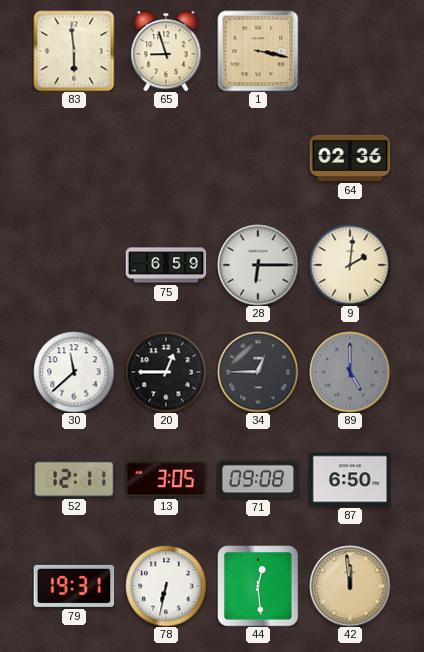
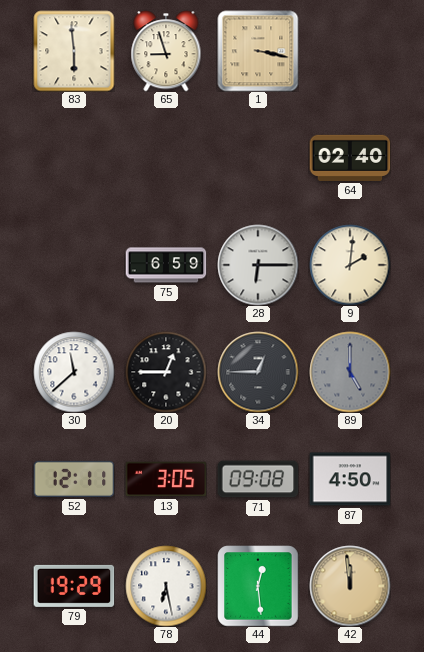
64: 02:36 -> 02:40
87: 6:50 -> 4:50
79: 19:31 -> 19:29
78: 6:32 -> 6:28
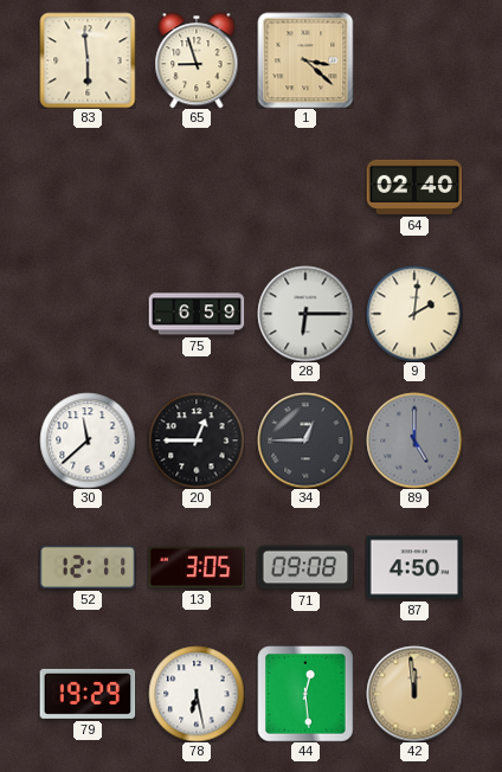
1: 3:17 -> 3:22
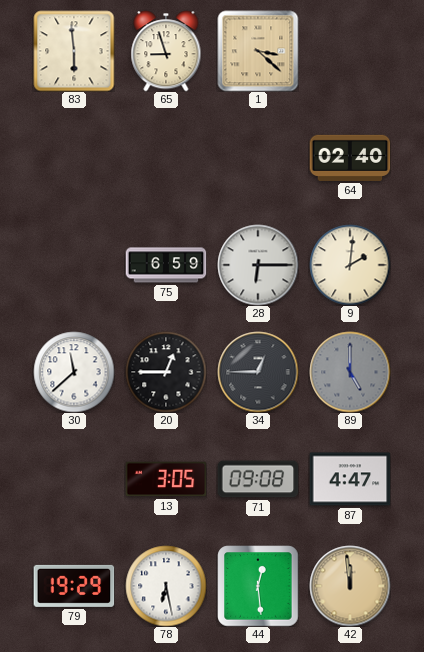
52: 12:11 -> none
87: 4:50 -> 4:47
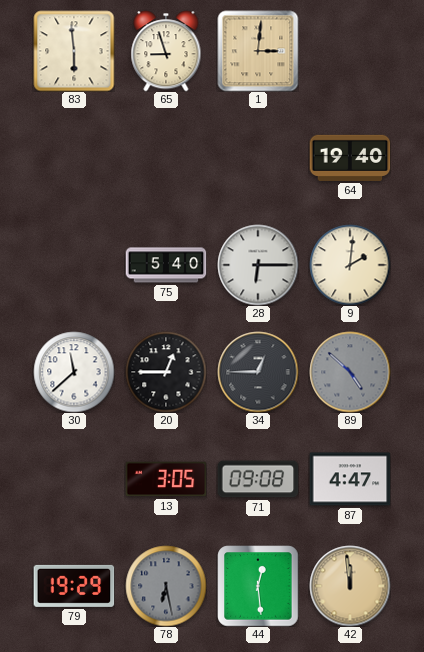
1: 3:22 -> 3:01
64: 02:40 -> 19:40
75: 6:59 -> 5:40
89: 5:00 -> 4:52
78 dial: white -> grey
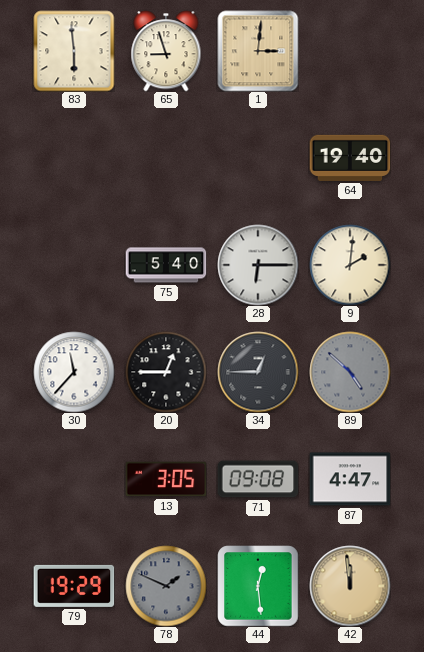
30: 11:38 -> 11:37
78: 6:28 -> 1:49
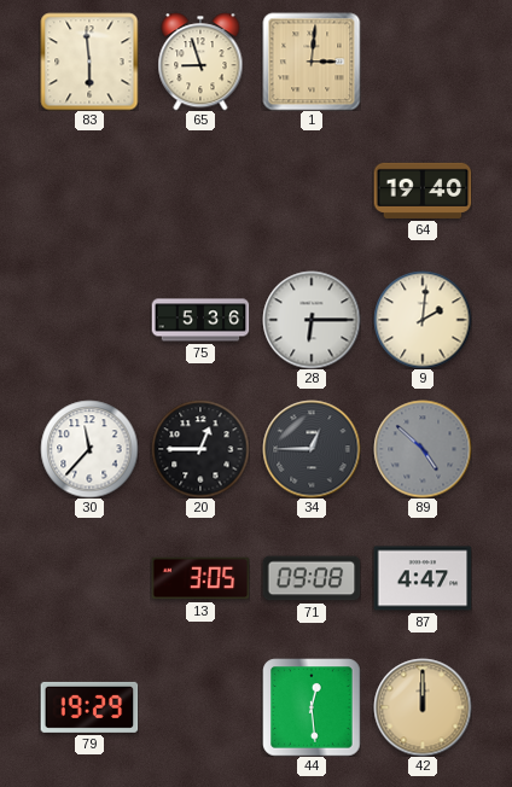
75: 5:40 -> 5:36
78: 1:49 -> none
42: 11:59 -> 12:00
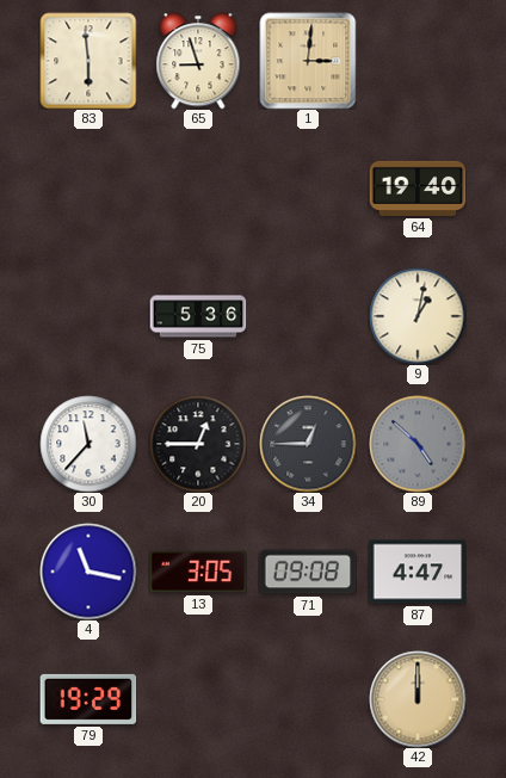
28: 6:15 -> none
9: 2:01 -> 1:02
4: none -> 11:17
44: 12:29 -> none
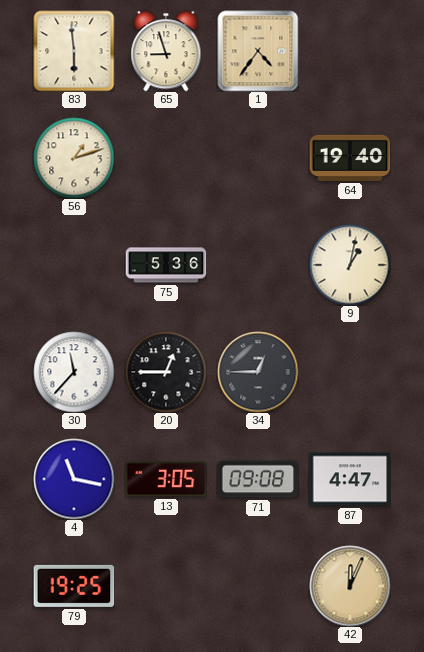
1: 3:01 -> 4:36
56: none -> 1:12
89: 4:52 -> none
79: 19:29 -> 19:25
42: 12:00 -> 12:04
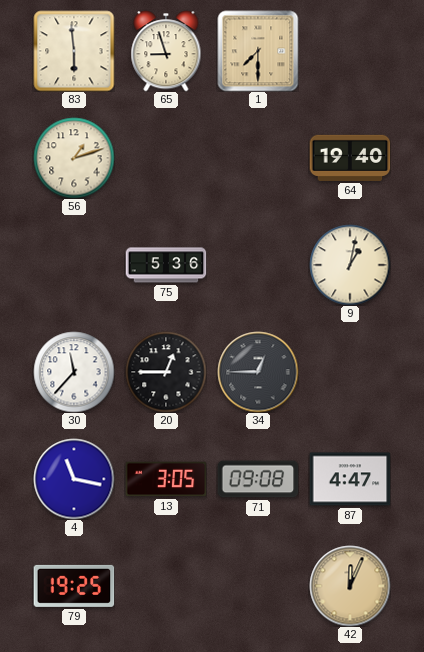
1: 4:36 -> 7:30
